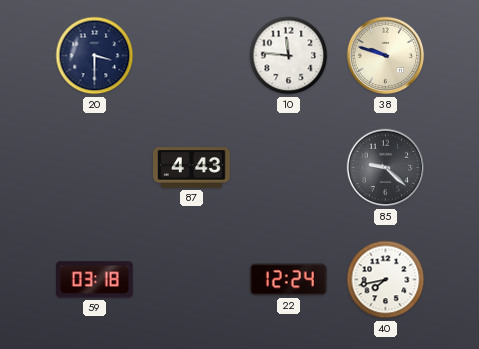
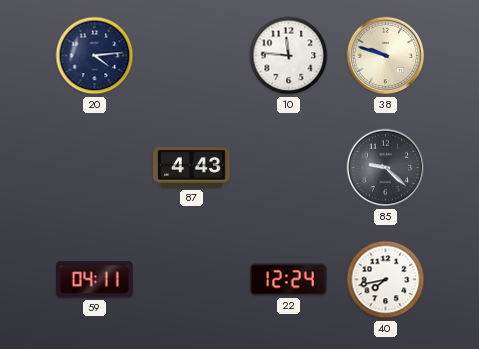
20: 3:30 -> 4:14
59: 03:18 -> 04:11
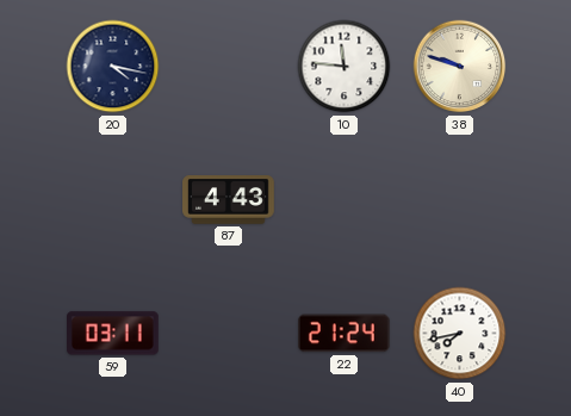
20: 4:14 -> 4:17
85: 9:22 -> none
59: 04:11 -> 03:11
22: 12:24 -> 21:24
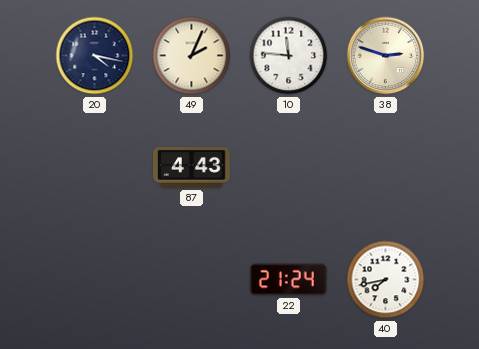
49: none -> 2:04
38: 9:48 -> 2:48
59: 03:11 -> none
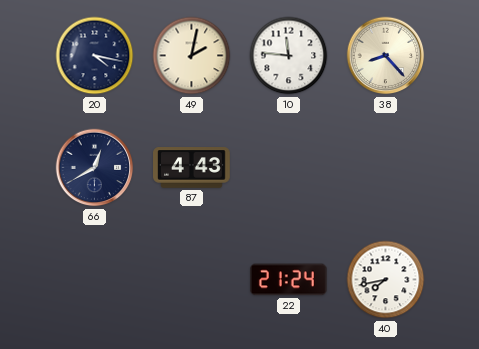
49: 2:04 -> 2:02
38: 2:48 -> 8:23
66: none -> 12:40
